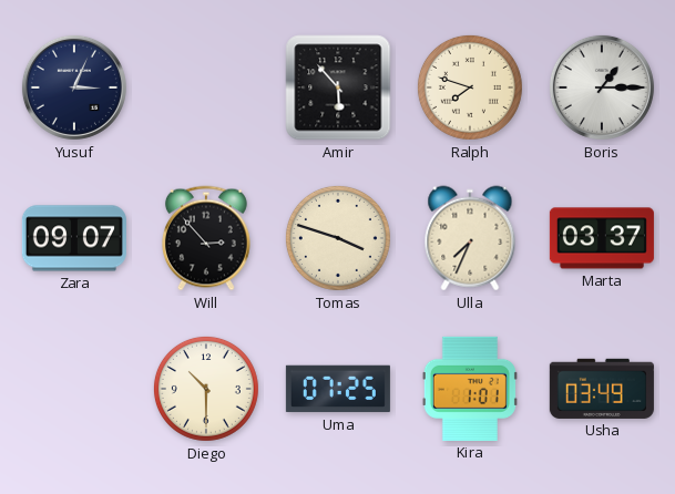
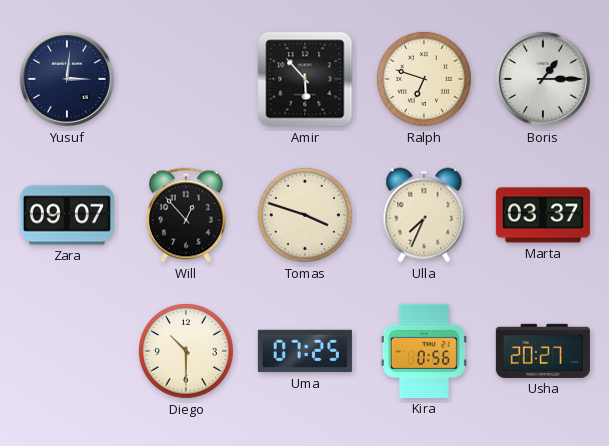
Yusuf: 3:04 -> 3:01
Ralph: 7:48 -> 6:48
Will: 2:53 -> 12:53
Kira: 1:01 -> 0:56
Usha: 03:49 -> 20:27
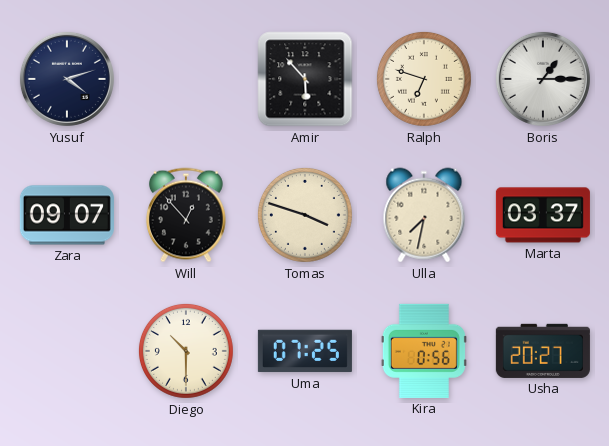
Yusuf: 3:01 -> 4:12
Ulla: 7:34 -> 7:32
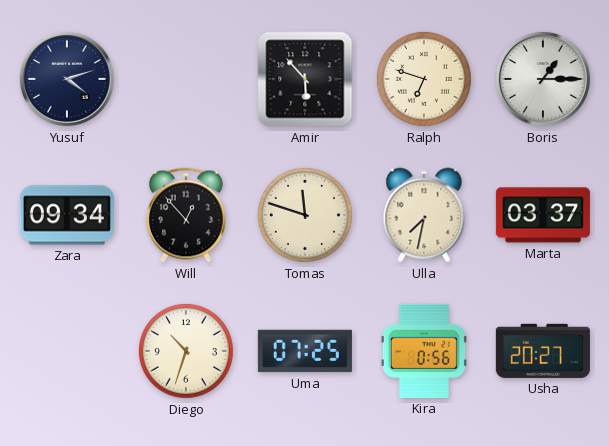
Zara: 09:07 -> 09:34
Tomas: 3:48 -> 11:48
Diego: 10:30 -> 10:33
